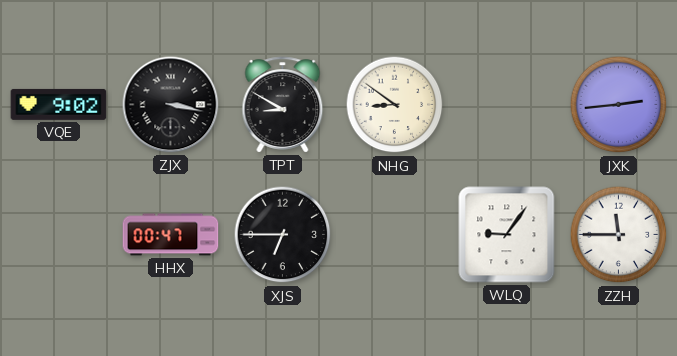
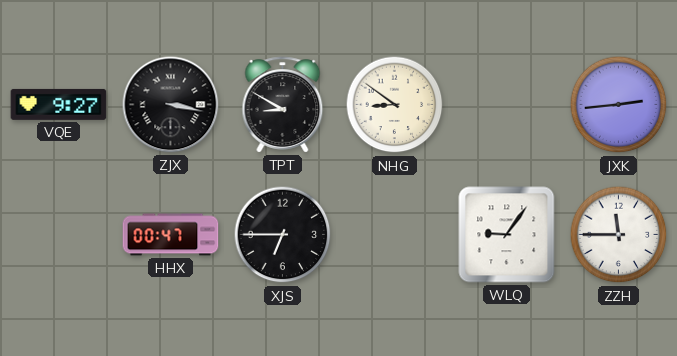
VQE: 9:02 -> 9:27
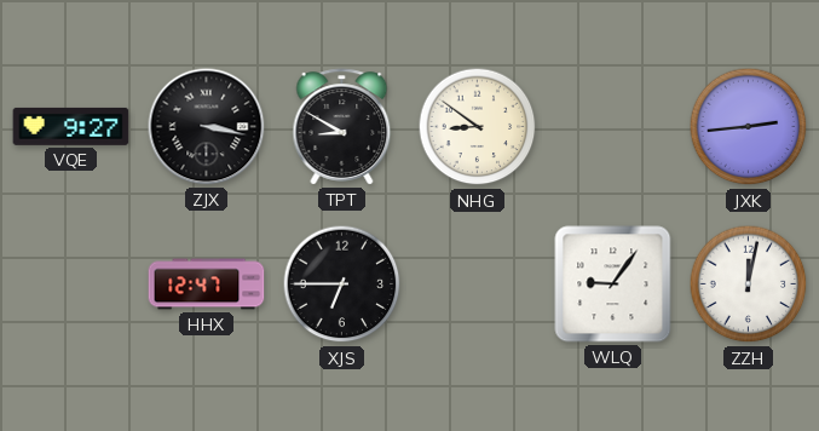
HHX: 00:47 -> 12:47
ZZH: 11:45 -> 12:02
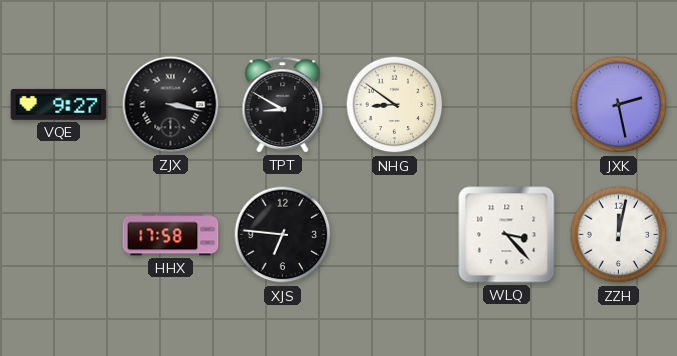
JXK: 2:44 -> 2:28
HHX: 12:47 -> 17:58
XJS: 6:45 -> 6:46
WLQ: 9:06 -> 3:23
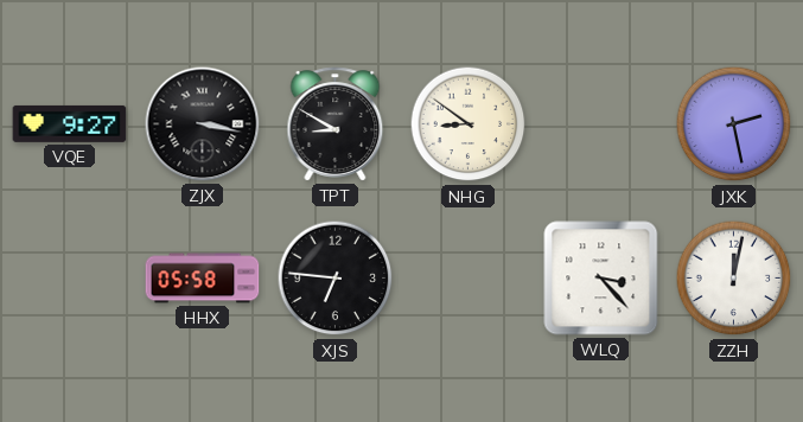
HHX: 17:58 -> 05:58
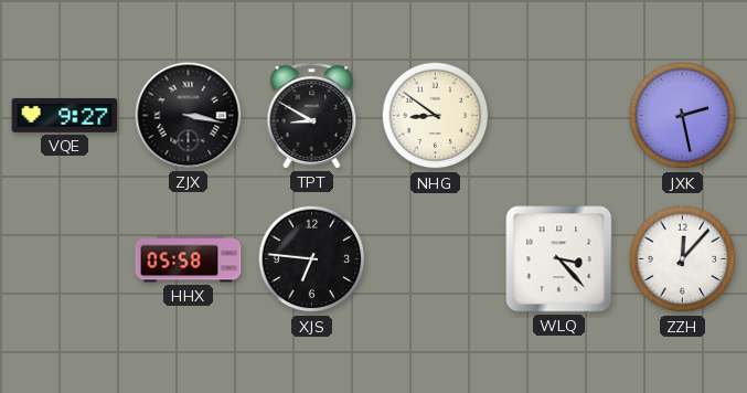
ZZH: 12:02 -> 12:07
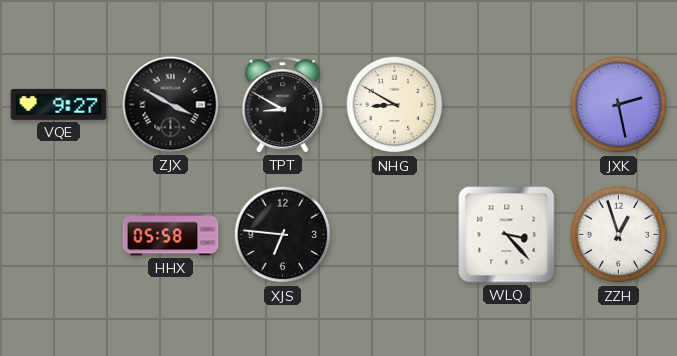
ZJX: 3:17 -> 3:50
NHG: 8:51 -> 8:50
ZZH: 12:07 -> 12:57
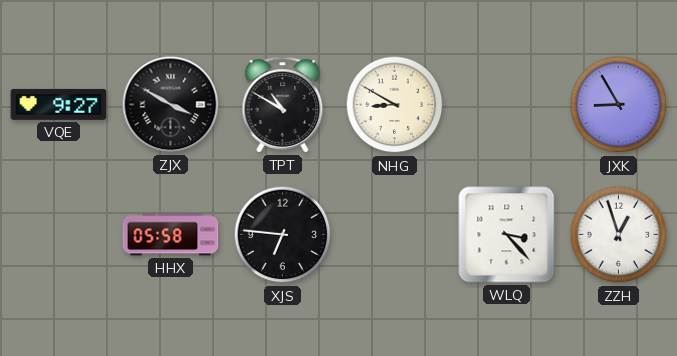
TPT: 8:50 -> 10:50
JXK: 2:28 -> 8:55
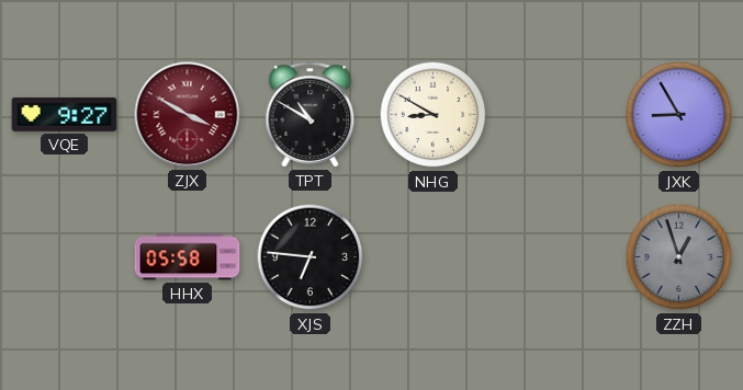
ZJX dial: black -> burgundy
WLQ: 3:23 -> none
ZZH dial: white -> grey
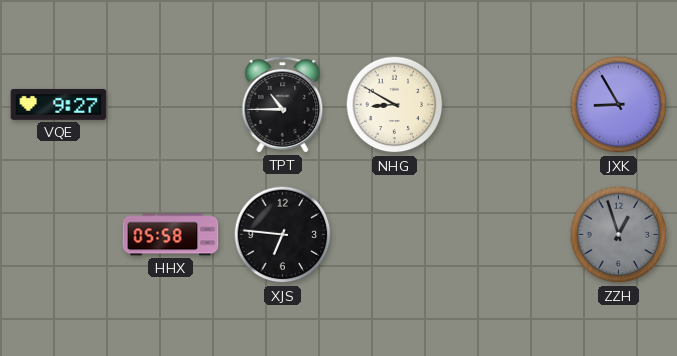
ZJX: 3:50 -> none
TPT: 10:50 -> 10:45
